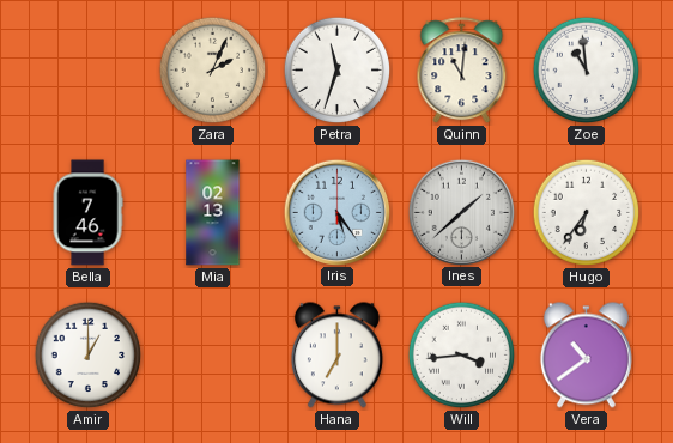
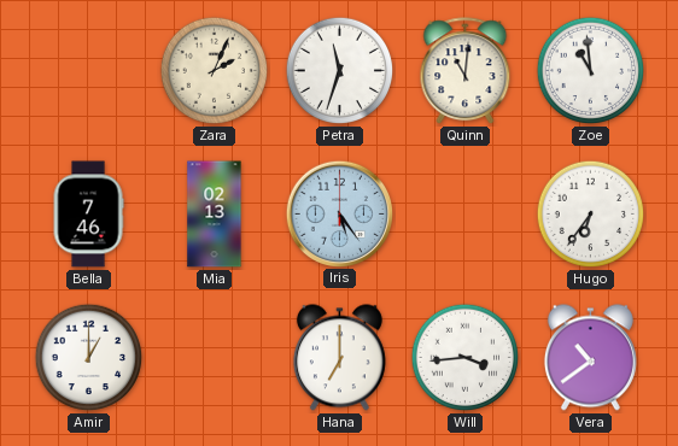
Ines: 1:38 -> none
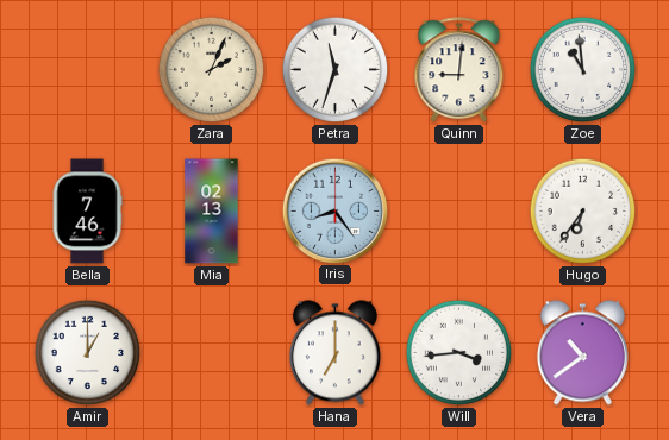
Quinn: 11:01 -> 9:01
Iris: 5:24 -> 8:24
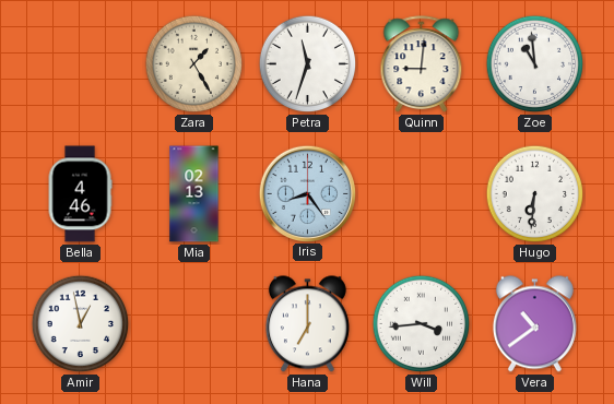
Zara: 2:04 -> 1:25
Bella: 7:46 -> 4:46
Hugo: 6:36 -> 6:31
Amir: 1:00 -> 12:58
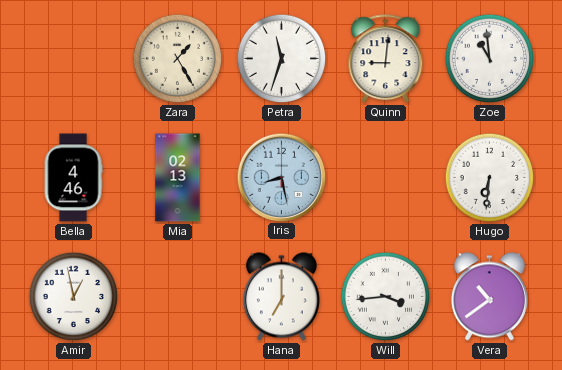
Iris: 8:24 -> 8:28
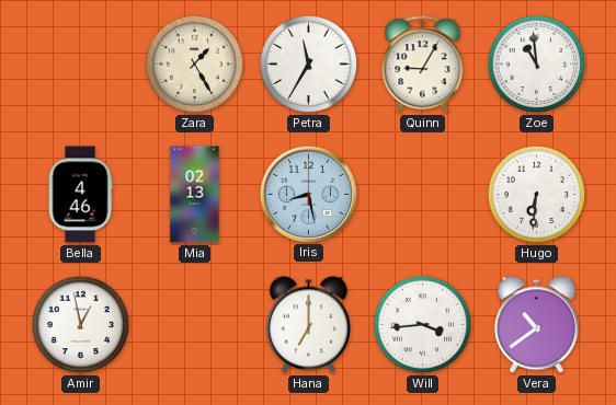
Petra: 11:33 -> 11:35
Quinn: 9:01 -> 9:05
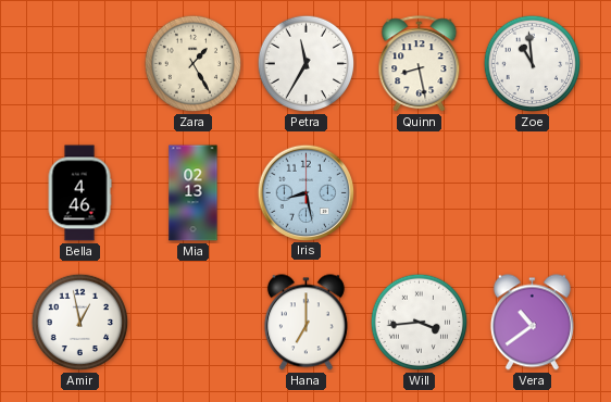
Quinn: 9:05 -> 8:28
Hugo: 6:31 -> none
